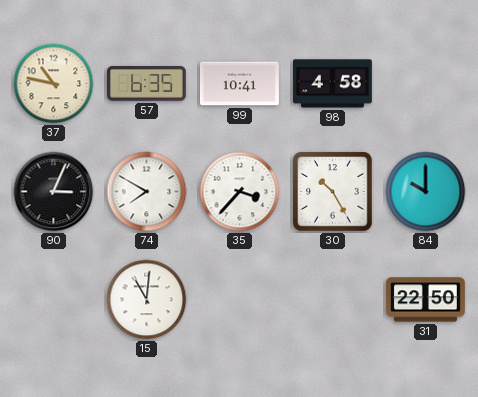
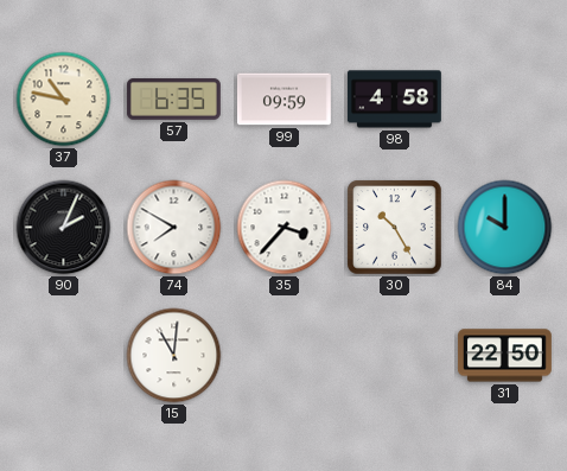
99: 10:41 -> 09:59
90: 3:04 -> 2:04
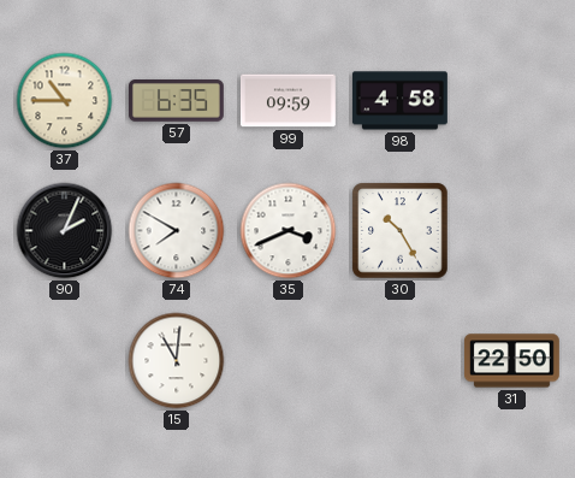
37: 10:47 -> 10:45
35: 3:37 -> 3:41
84: 10:00 -> none
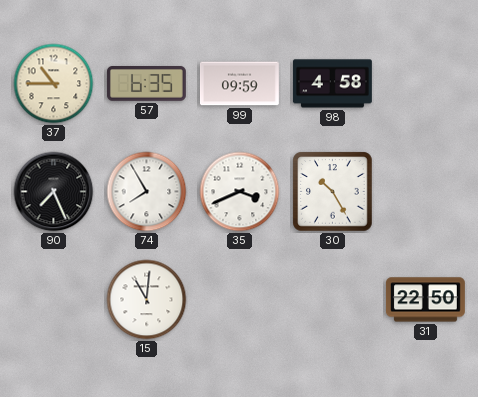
90: 2:04 -> 7:26
74: 7:50 -> 7:55
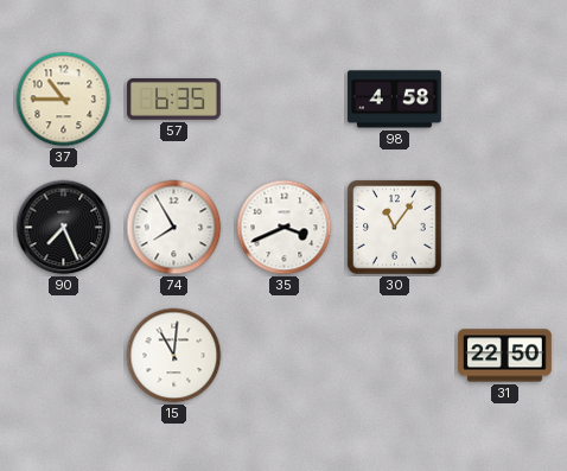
99: 09:59 -> none
30: 10:25 -> 11:06
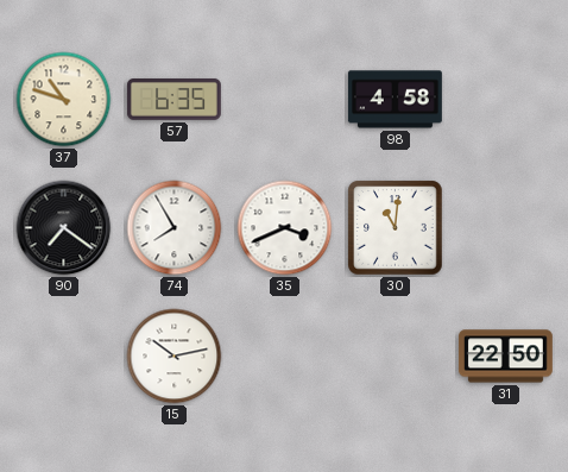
37: 10:45 -> 10:48
90: 7:26 -> 7:21
30: 11:06 -> 11:01
15: 11:01 -> 10:13
